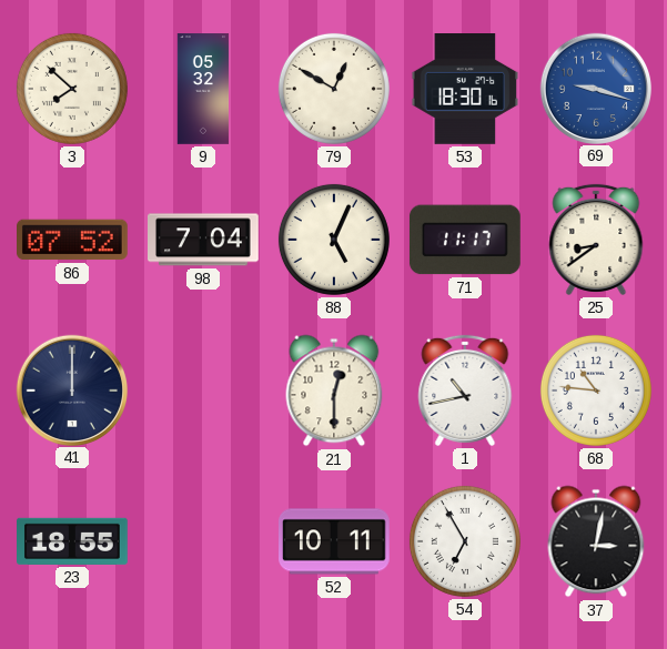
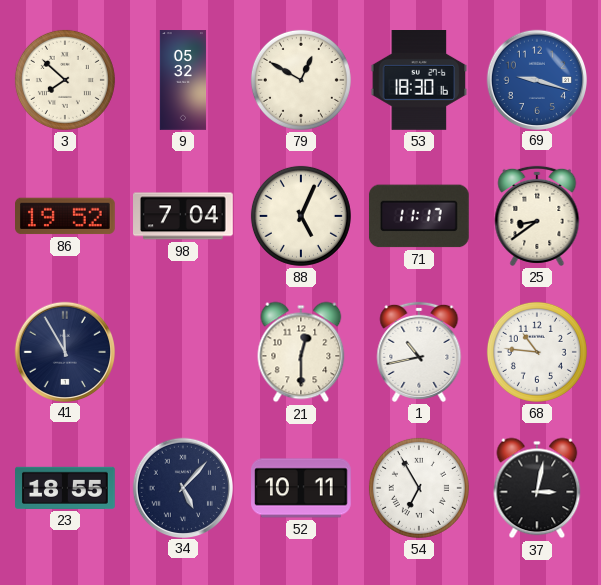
86: 07:52 -> 19:52
41: 12:00 -> 11:55
34: none -> 5:07
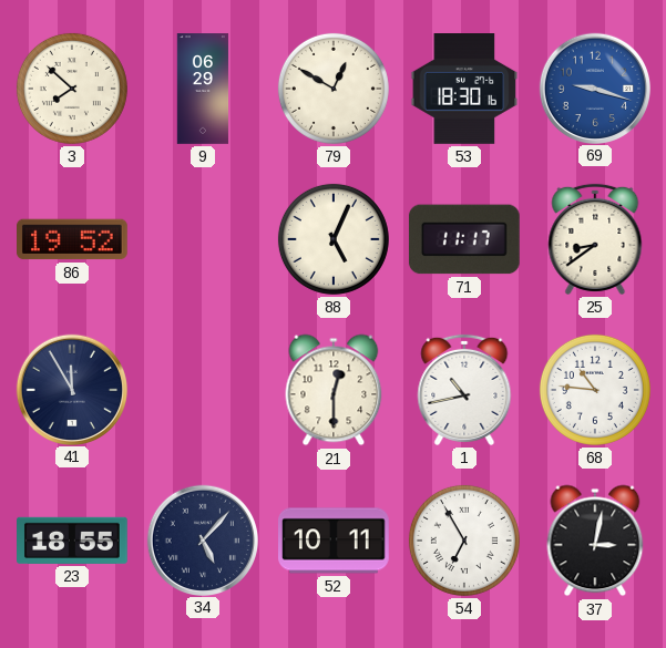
9: 05:32 -> 06:29
98: 7:04 -> none
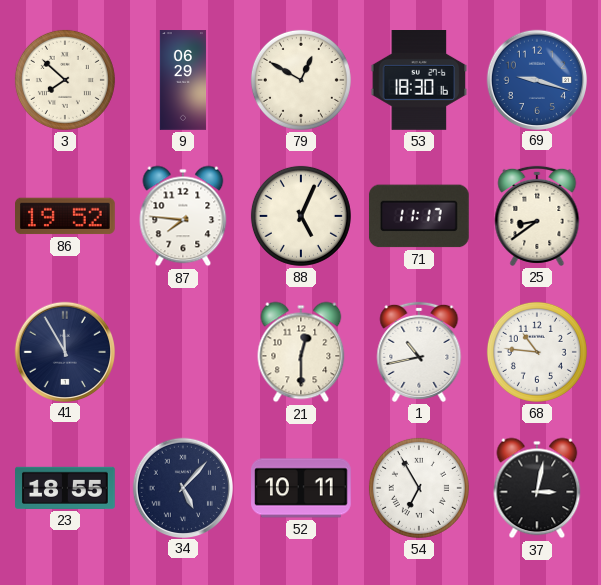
87: none -> 7:46
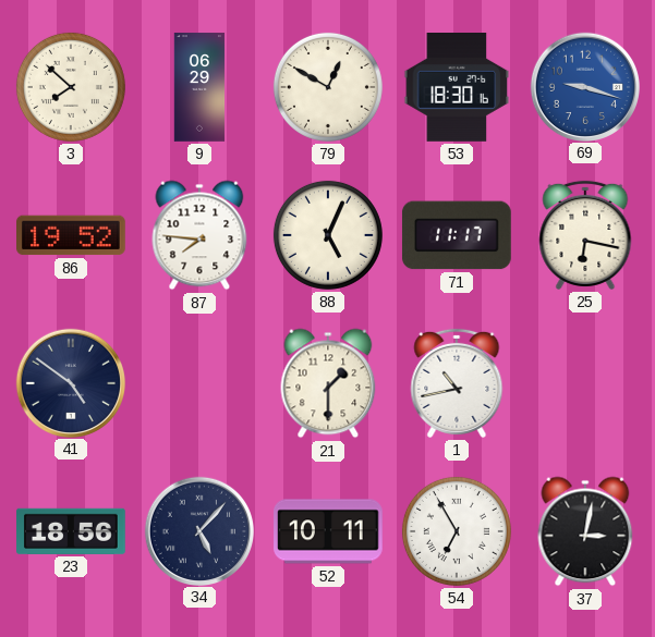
25: 8:39 -> 6:17
41: 11:55 -> 4:51
21: 12:30 -> 1:30
68: 10:46 -> none
23: 18:55 -> 18:56
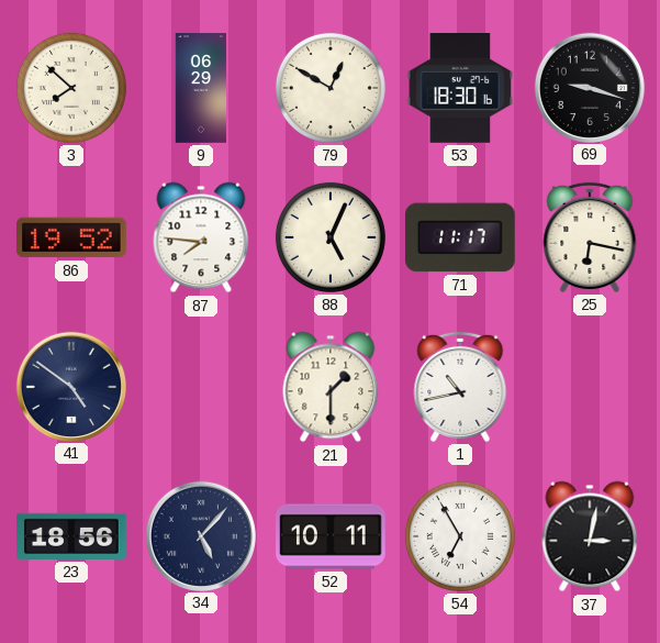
69 dial: blue -> black
